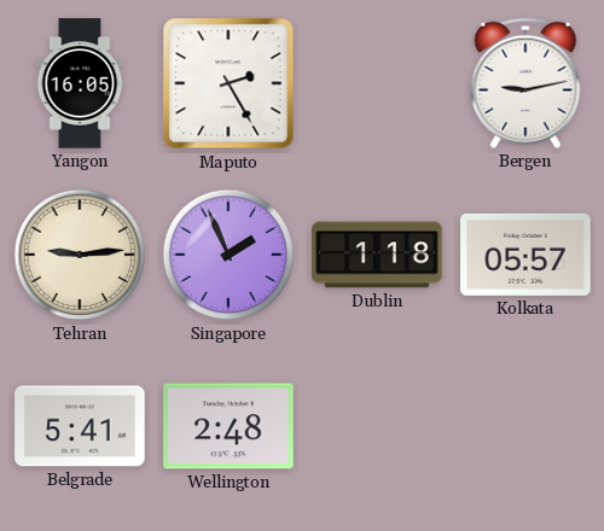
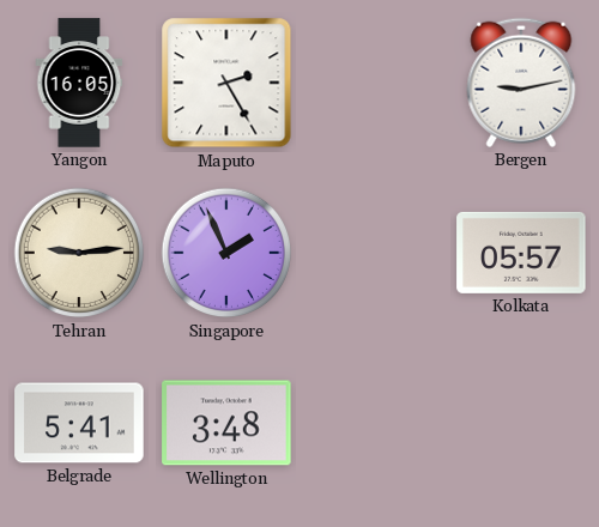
Dublin: 1:18 -> none
Wellington: 2:48 -> 3:48
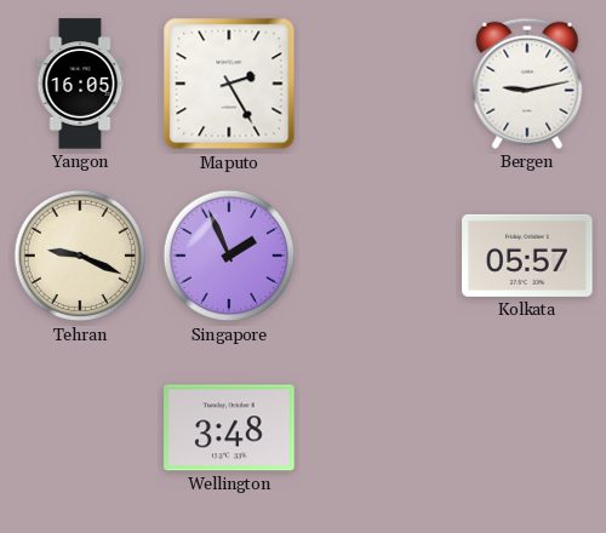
Tehran: 9:14 -> 9:19
Belgrade: 5:41 -> none
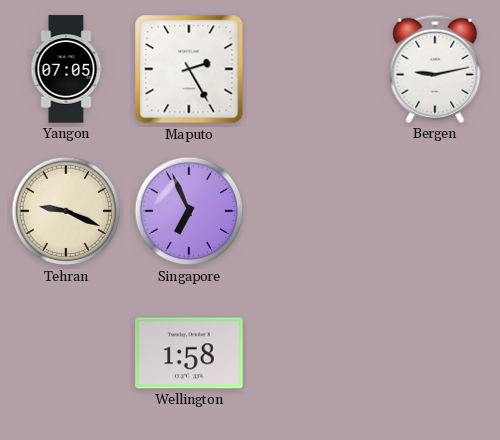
Yangon: 16:05 -> 07:05
Singapore: 1:56 -> 6:56
Kolkata: 05:57 -> none
Wellington: 3:48 -> 1:58
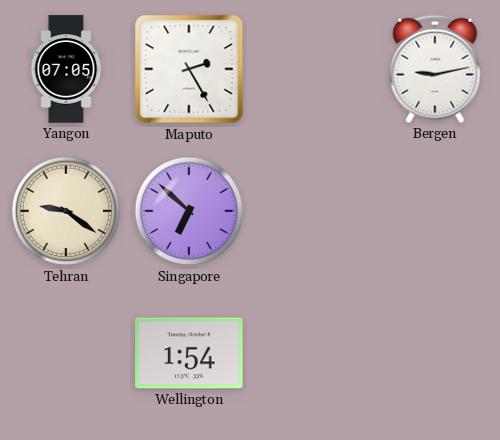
Tehran: 9:19 -> 9:21
Singapore: 6:56 -> 6:52
Wellington: 1:58 -> 1:54
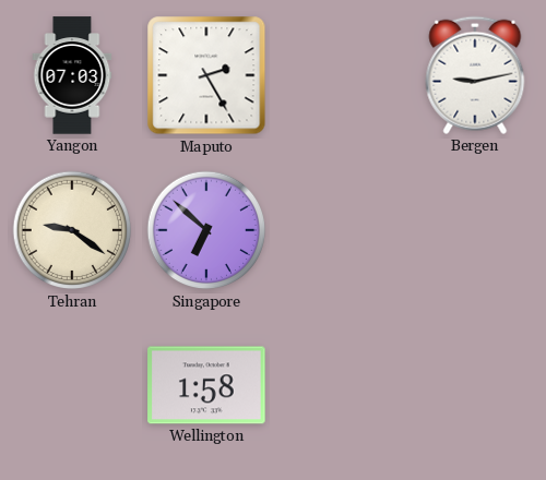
Yangon: 07:05 -> 07:03
Wellington: 1:54 -> 1:58
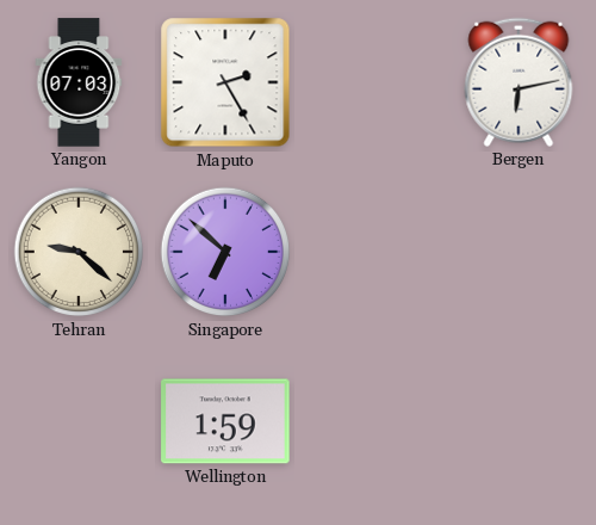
Bergen: 9:13 -> 6:13
Tehran: 9:21 -> 9:22
Wellington: 1:58 -> 1:59
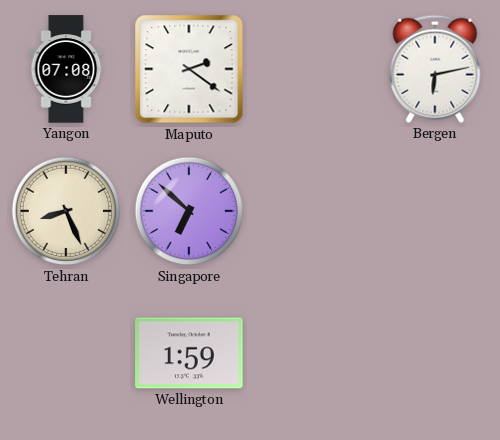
Yangon: 07:03 -> 07:08
Maputo: 2:25 -> 2:21
Tehran: 9:22 -> 8:26
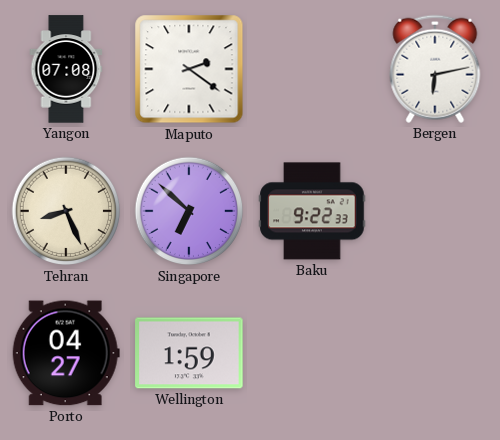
Baku: none -> 9:22
Porto: none -> 04:27
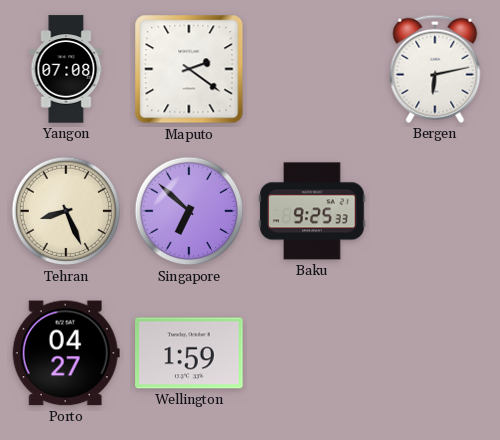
Baku: 9:22 -> 9:25
